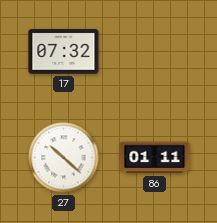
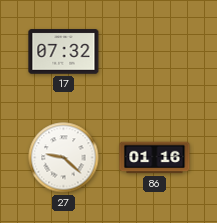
27: 10:22 -> 9:22
86: 01:11 -> 01:16
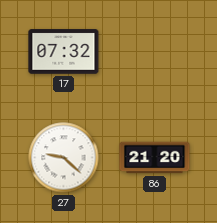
86: 01:16 -> 21:20
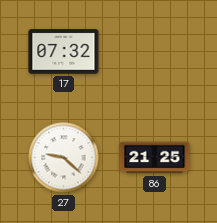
86: 21:20 -> 21:25
